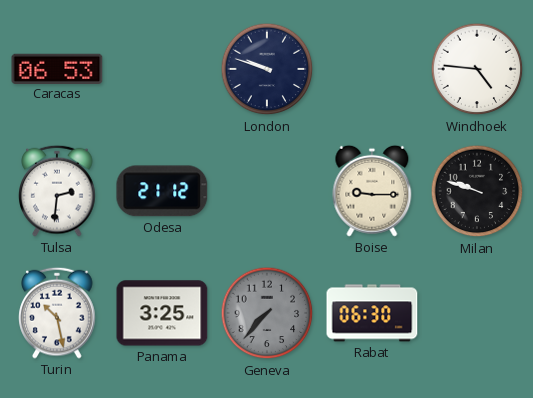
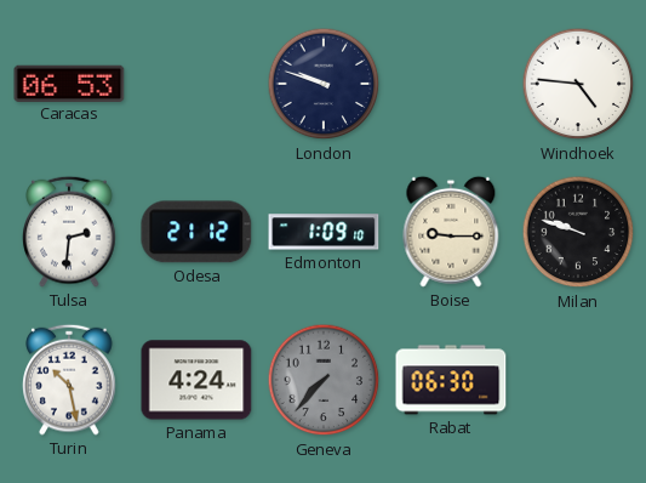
Edmonton: none -> 1:09
Panama: 3:25 -> 4:24
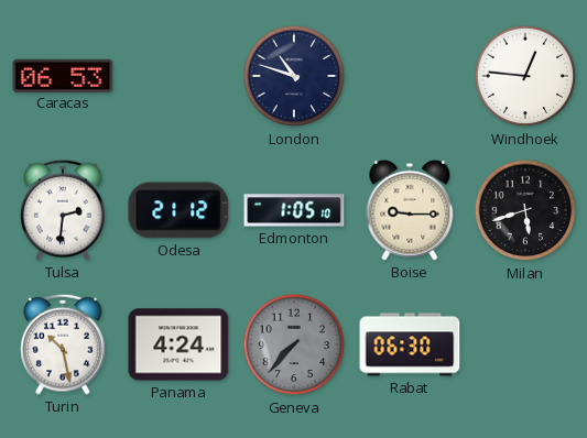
London: 9:48 -> 10:48
Windhoek: 4:46 -> 12:46
Edmonton: 1:09 -> 1:05
Milan: 9:48 -> 5:42
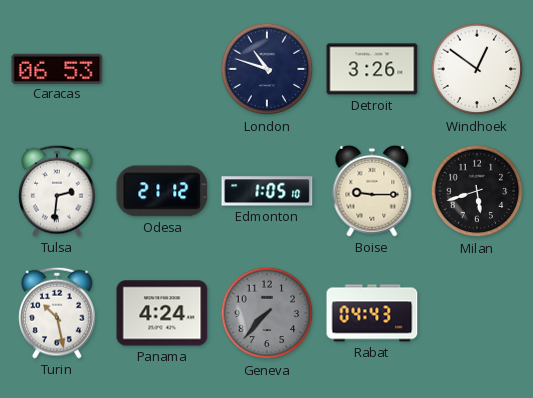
Detroit: none -> 3:26
Windhoek: 12:46 -> 12:51
Rabat: 06:30 -> 04:43
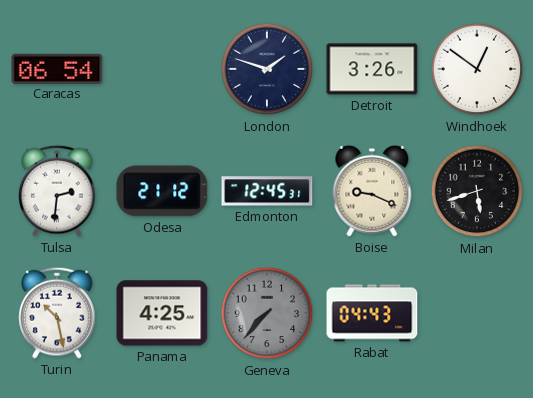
Caracas: 06:53 -> 06:54
London: 10:48 -> 1:48
Edmonton: 1:05 -> 12:45
Boise: 9:15 -> 9:19
Panama: 4:24 -> 4:25
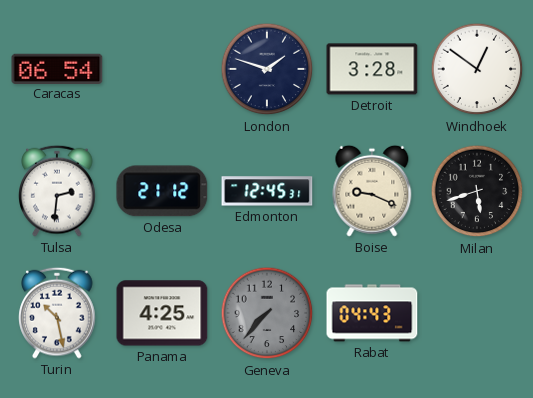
Detroit: 3:26 -> 3:28
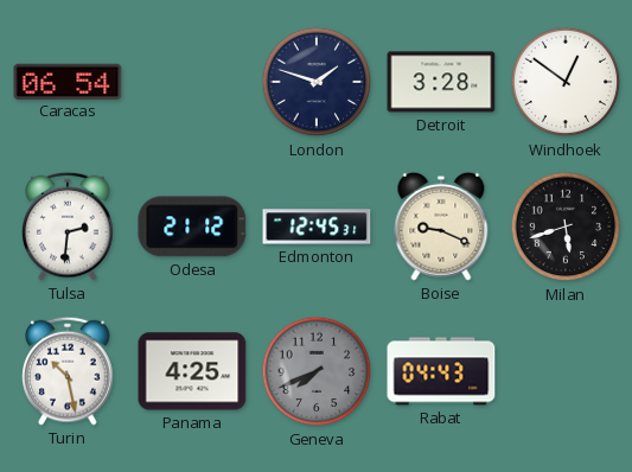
Geneva: 7:37 -> 7:41
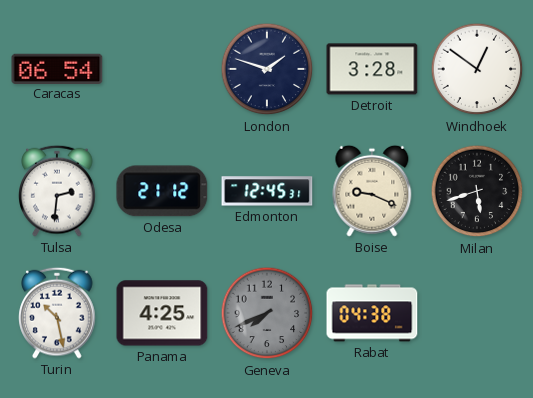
Rabat: 04:43 -> 04:38
